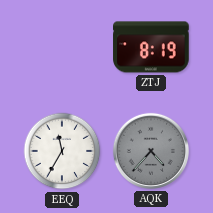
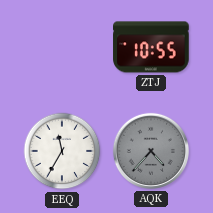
ZTJ: 8:19 -> 10:55
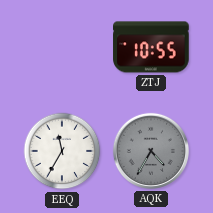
AQK: 4:37 -> 4:35
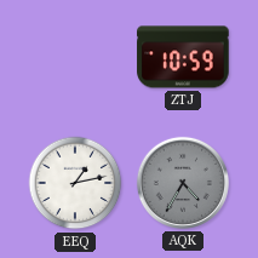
ZTJ: 10:55 -> 10:59
EEQ: 11:35 -> 1:13
